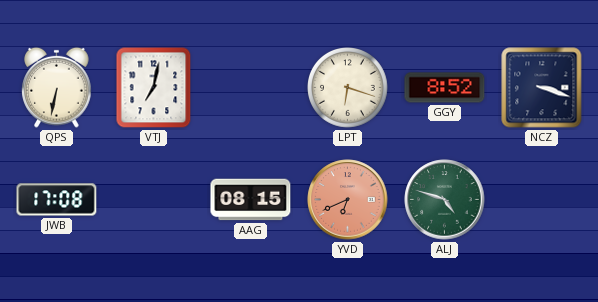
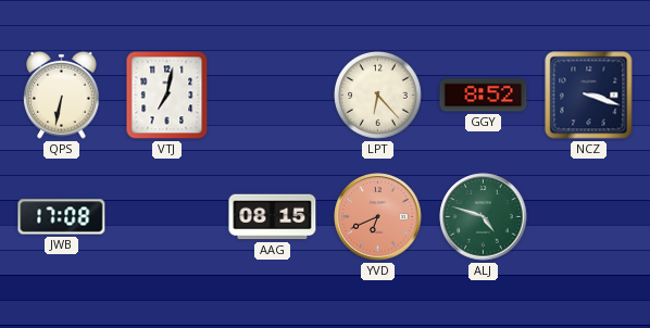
LPT: 6:18 -> 6:23
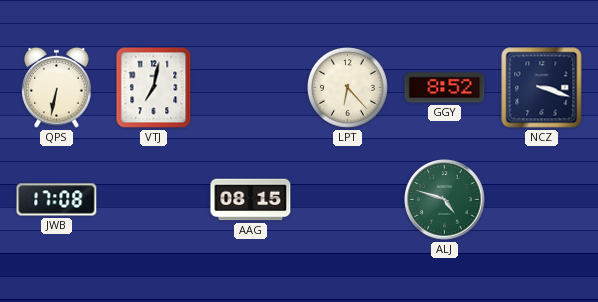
YVD: 6:41 -> none
